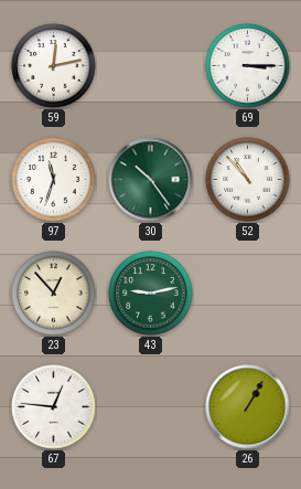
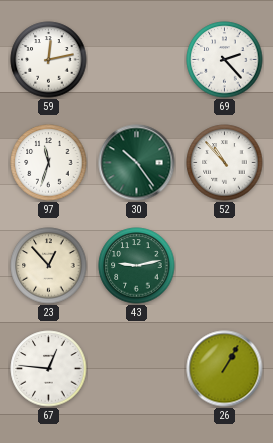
69: 3:15 -> 2:23
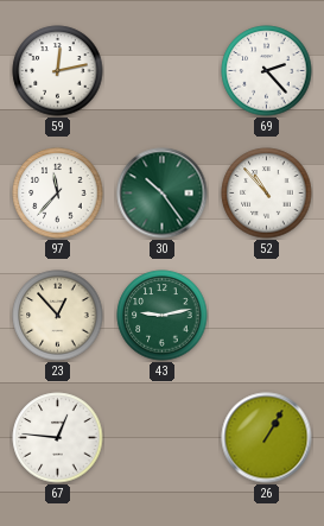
97: 11:33 -> 11:37
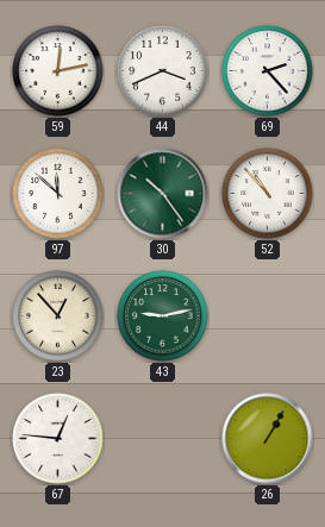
44: none -> 3:41
97: 11:37 -> 11:52
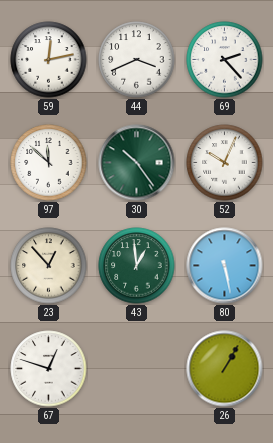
52: 10:53 -> 10:04
43: 9:13 -> 12:59
80: none -> 5:28
67: 12:46 -> 12:48
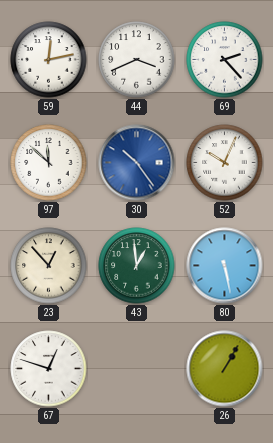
30 dial: green -> blue
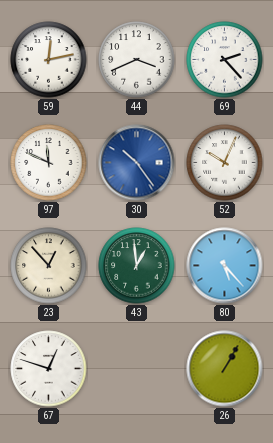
97: 11:52 -> 11:49
80: 5:28 -> 5:23
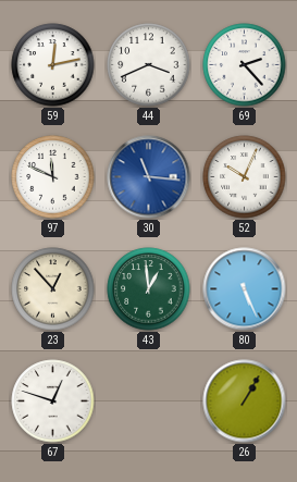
30: 10:24 -> 11:16
80: 5:23 -> 5:26
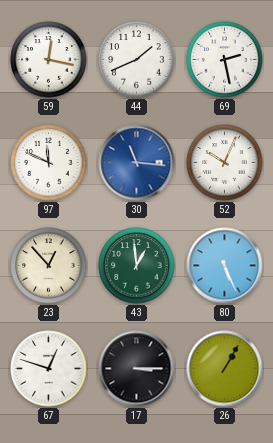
59: 12:13 -> 12:17
44: 3:41 -> 1:41
69: 2:23 -> 2:28
17: none -> 3:15
